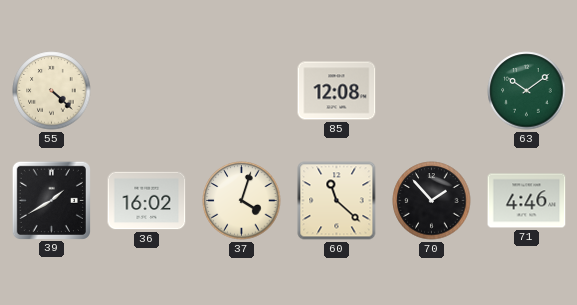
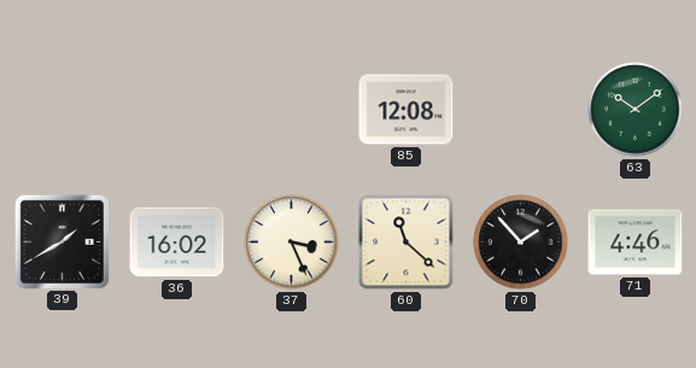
55: 4:22 -> none
37: 4:03 -> 3:26
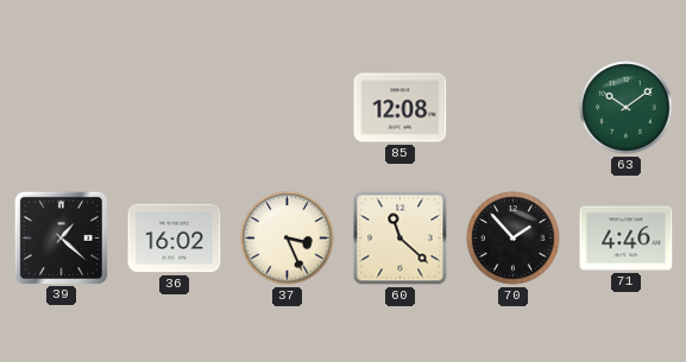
39: 1:40 -> 1:22
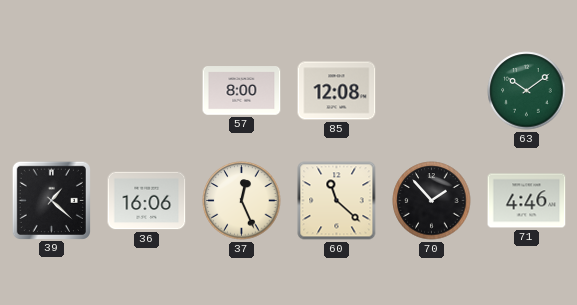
57: none -> 8:00
36: 16:02 -> 16:06
37: 3:26 -> 12:26
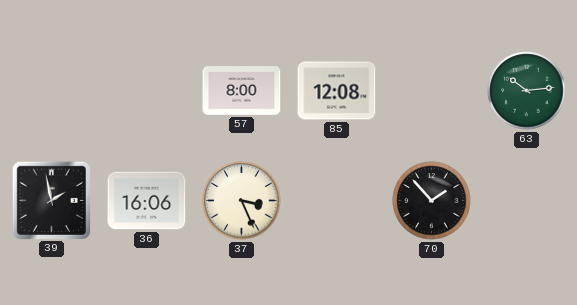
63: 10:09 -> 10:14
39: 1:22 -> 1:58
37: 12:26 -> 3:26
60: 11:22 -> none
71: 4:46 -> none
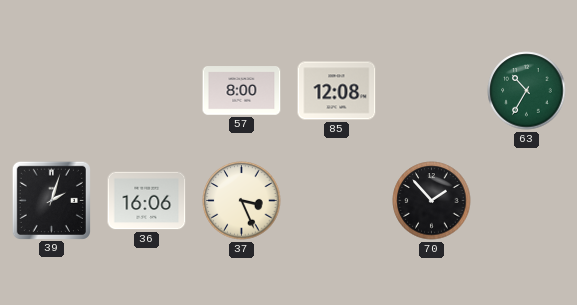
63: 10:14 -> 10:35
39: 1:58 -> 2:03
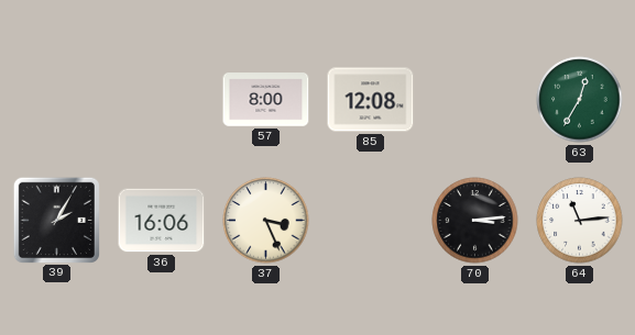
63: 10:35 -> 12:35
39: 2:03 -> 2:05
70: 1:53 -> 3:14
64: none -> 11:14
